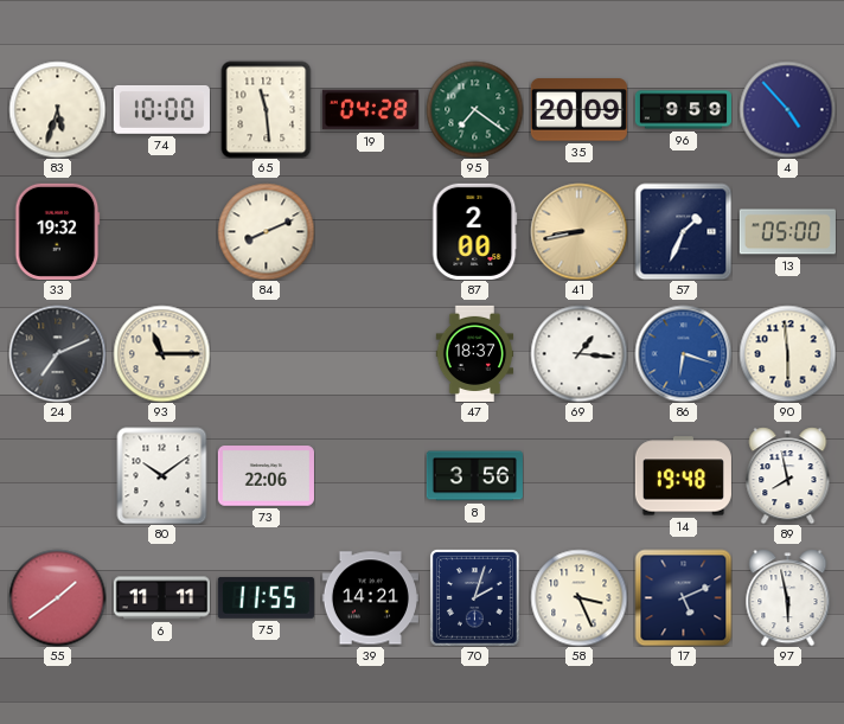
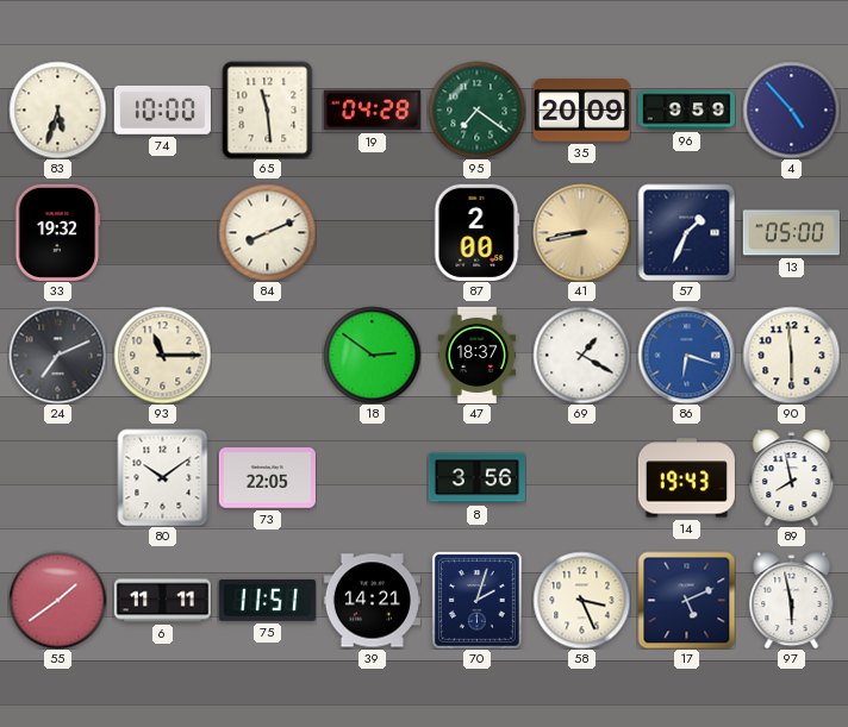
18: none -> 2:51
69: 1:16 -> 1:20
73: 22:06 -> 22:05
14: 19:48 -> 19:43
75: 11:55 -> 11:51
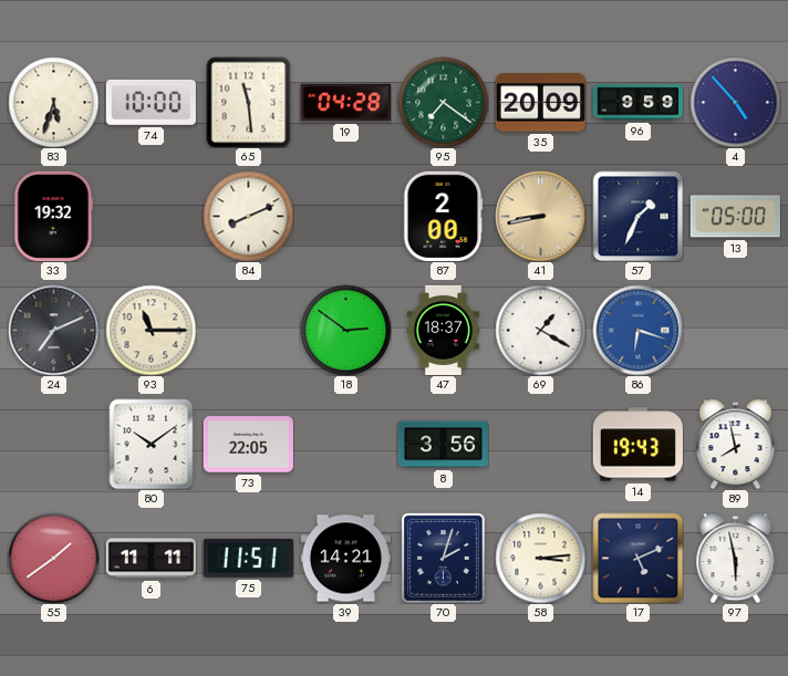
90: 5:59 -> none
58: 3:26 -> 3:14
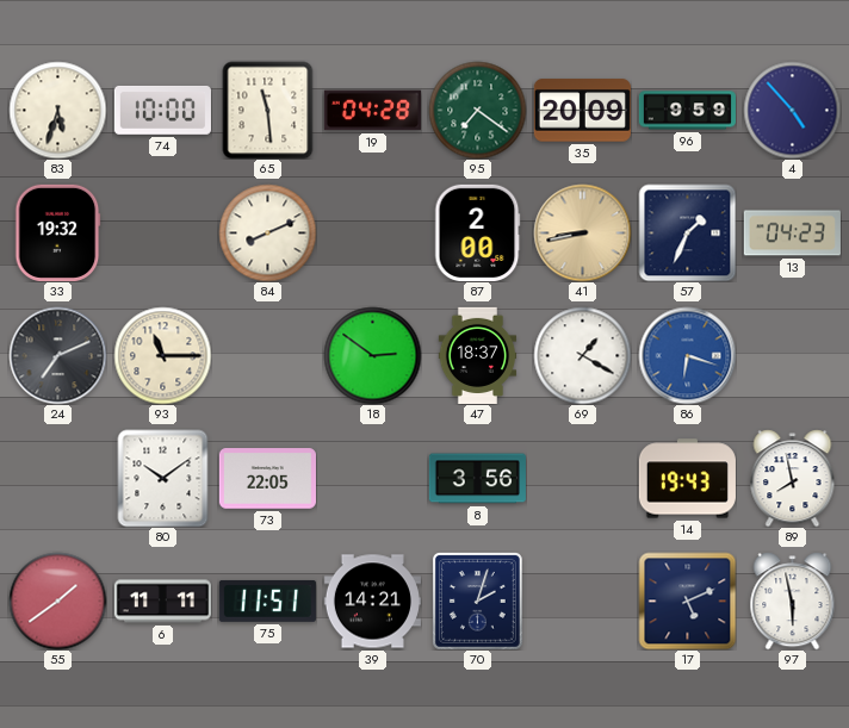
13: 05:00 -> 04:23
58: 3:14 -> none
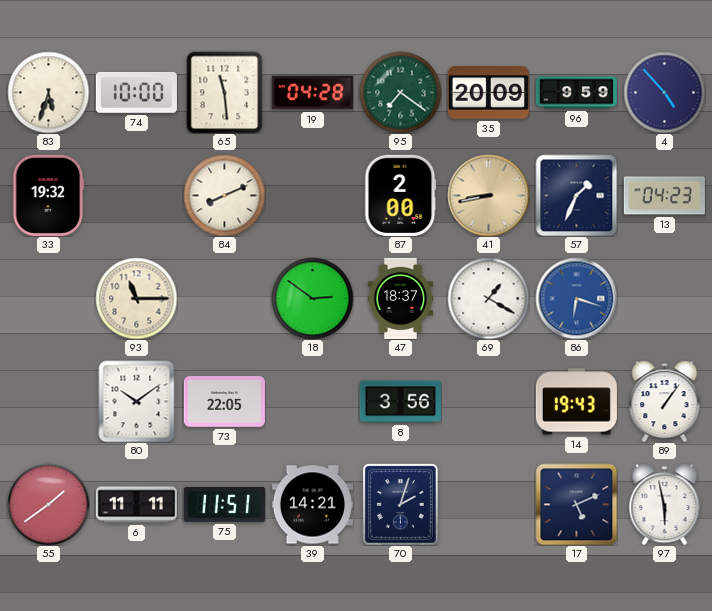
24: 7:11 -> none
89: 7:58 -> 1:06
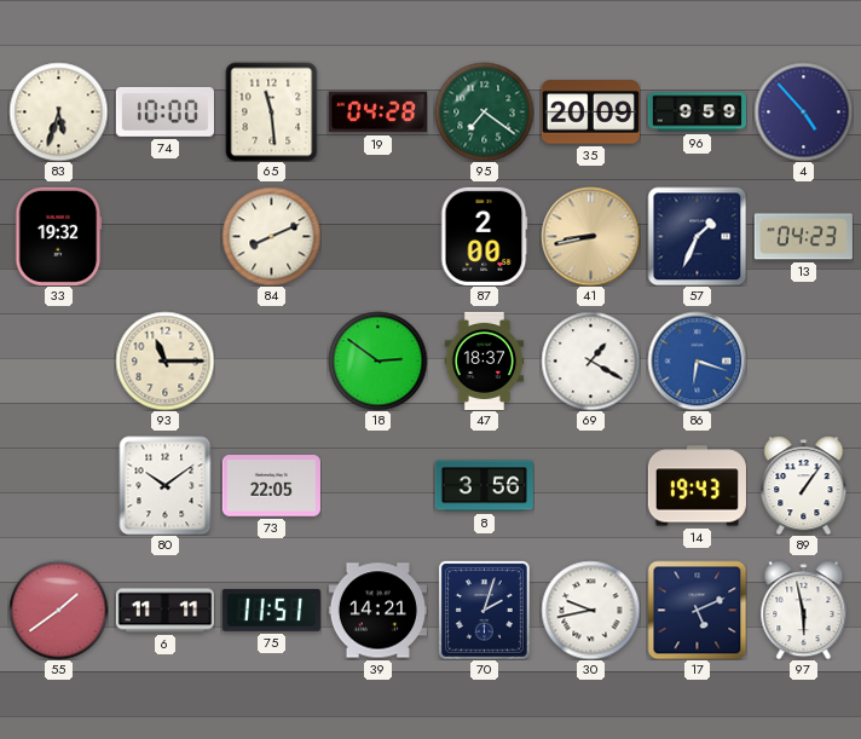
30: none -> 9:43
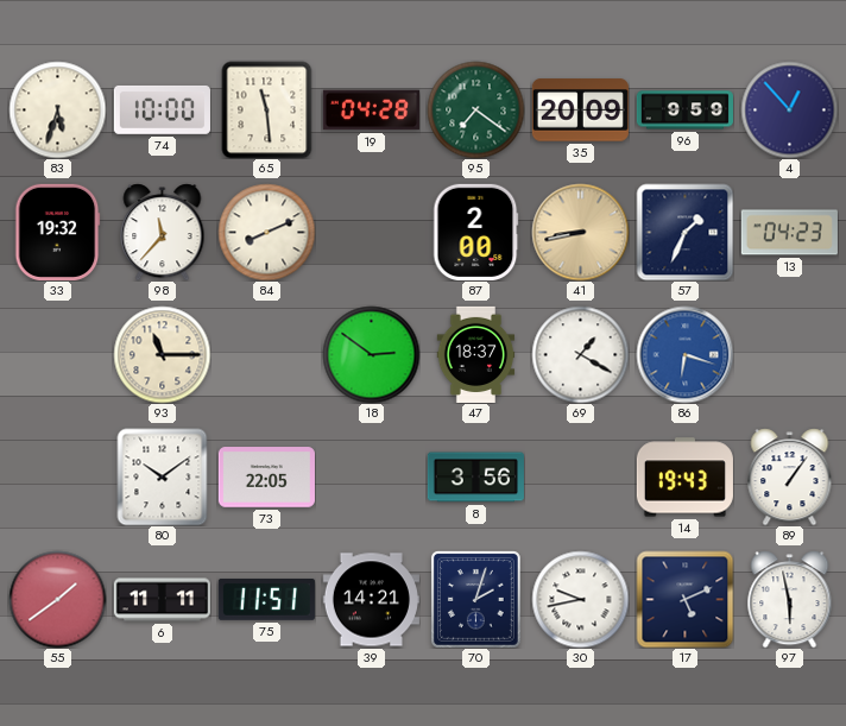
4: 4:53 -> 12:53
98: none -> 11:37
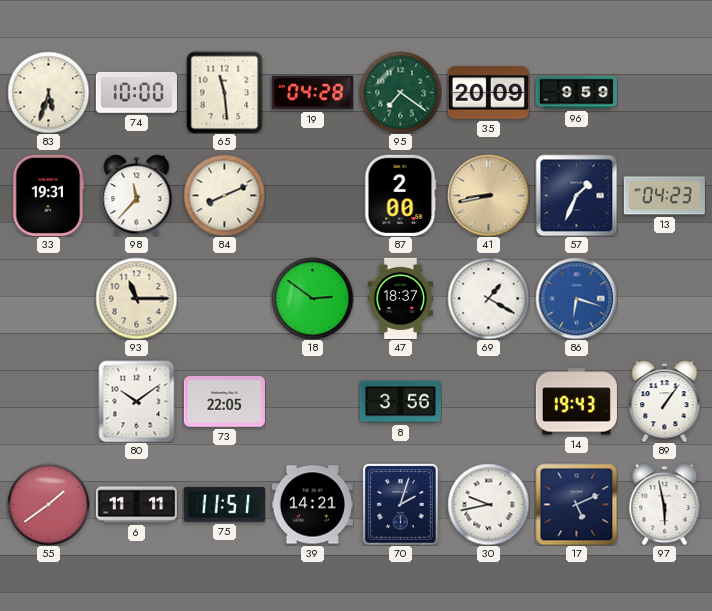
4: 12:53 -> none
33: 19:32 -> 19:31
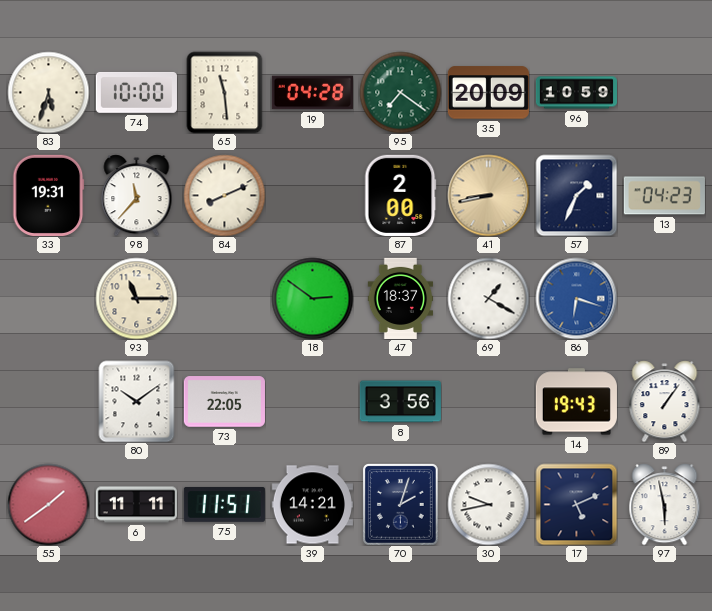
96: 9:59 -> 10:59
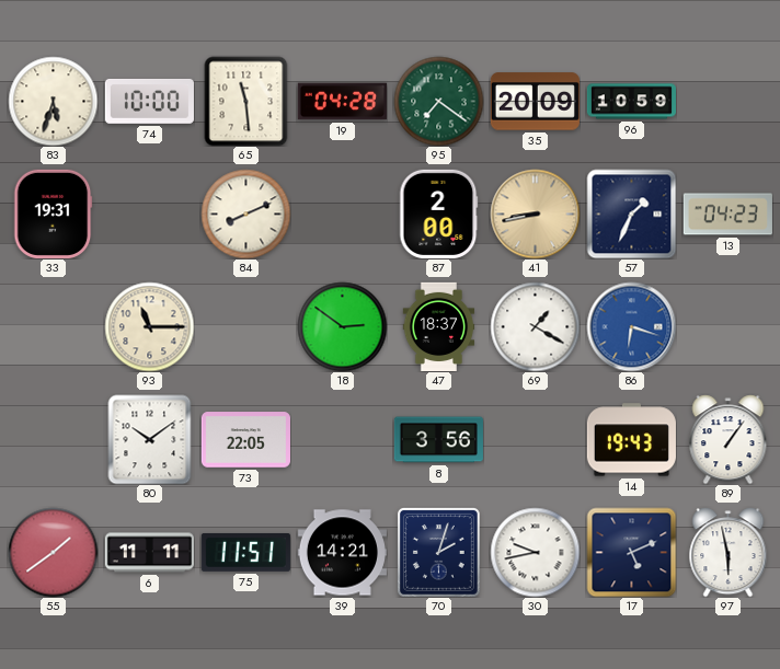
98: 11:37 -> none
